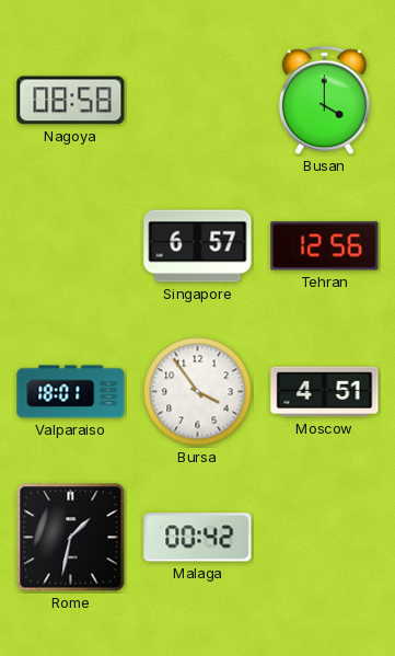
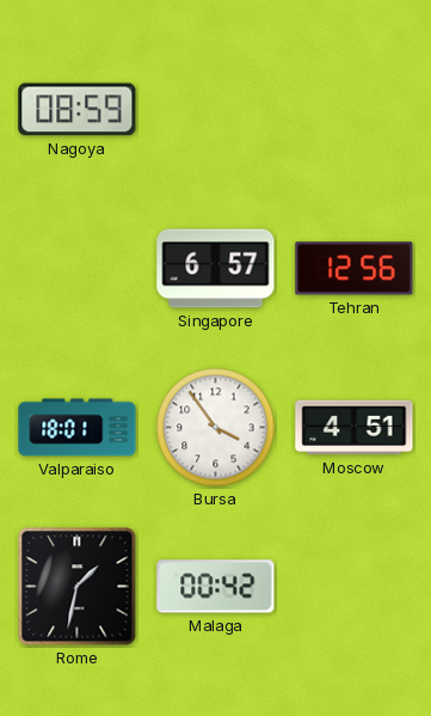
Nagoya: 08:58 -> 08:59
Busan: 4:00 -> none
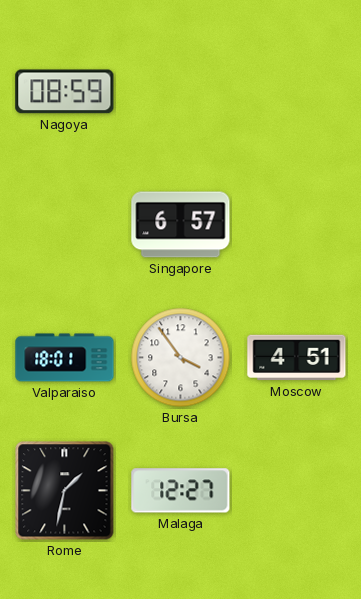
Tehran: 12:56 -> none
Malaga: 00:42 -> 12:27
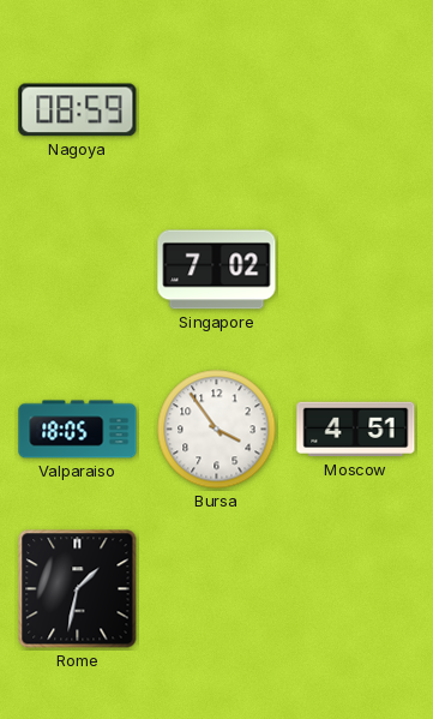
Singapore: 6:57 -> 7:02
Valparaiso: 18:01 -> 18:05
Malaga: 12:27 -> none
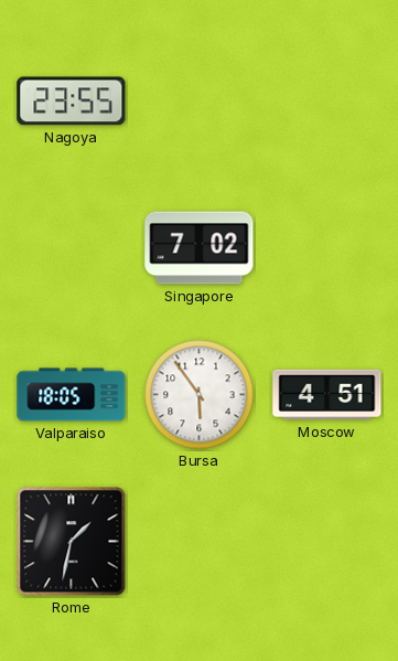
Nagoya: 08:59 -> 23:55
Bursa: 3:54 -> 5:54
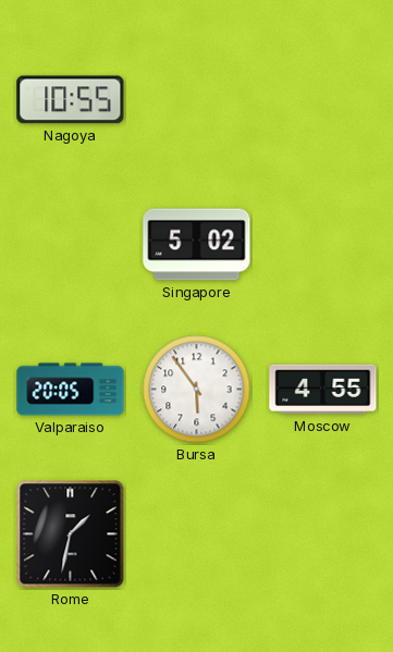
Nagoya: 23:55 -> 10:55
Singapore: 7:02 -> 5:02
Valparaiso: 18:05 -> 20:05
Moscow: 4:51 -> 4:55
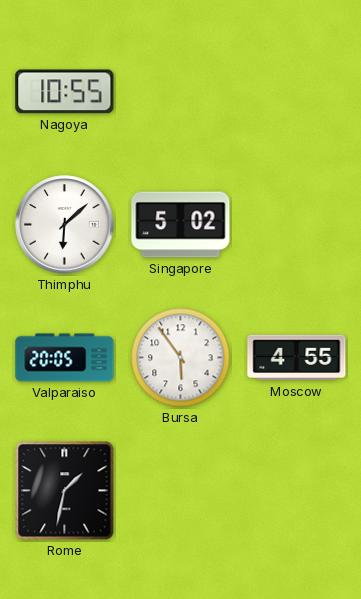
Thimphu: none -> 6:08
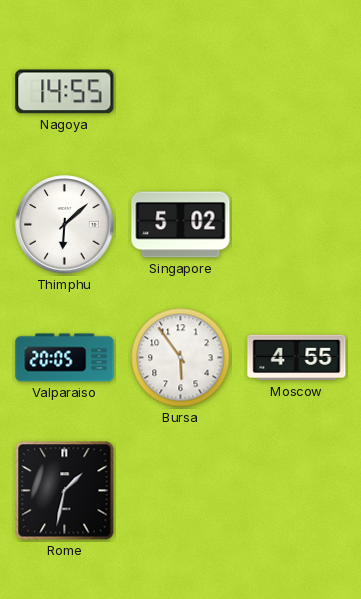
Nagoya: 10:55 -> 14:55
